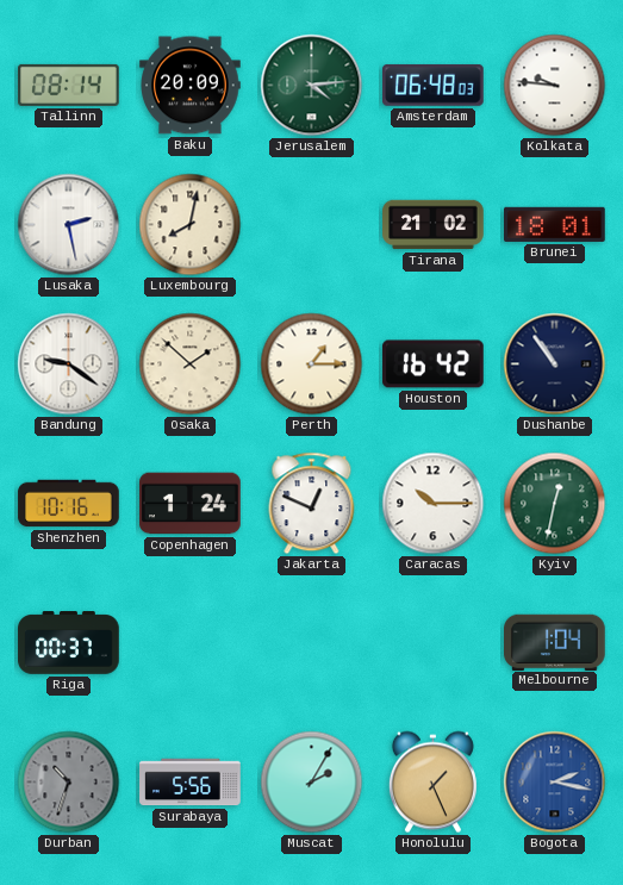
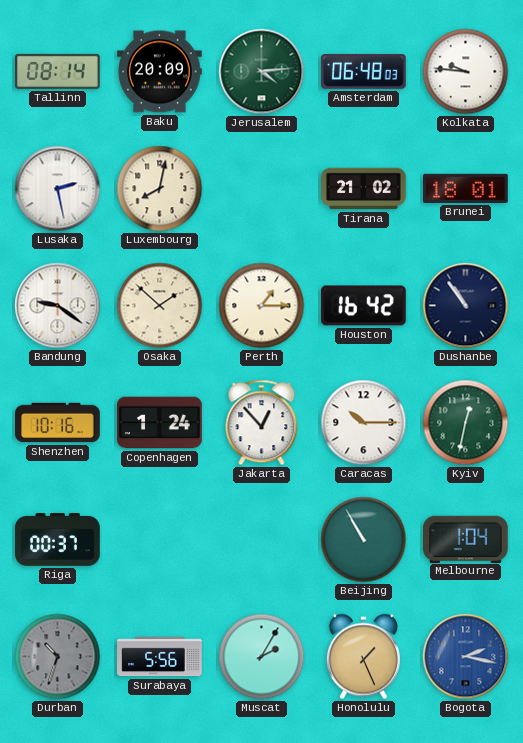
Jakarta: 12:49 -> 12:53
Beijing: none -> 10:55
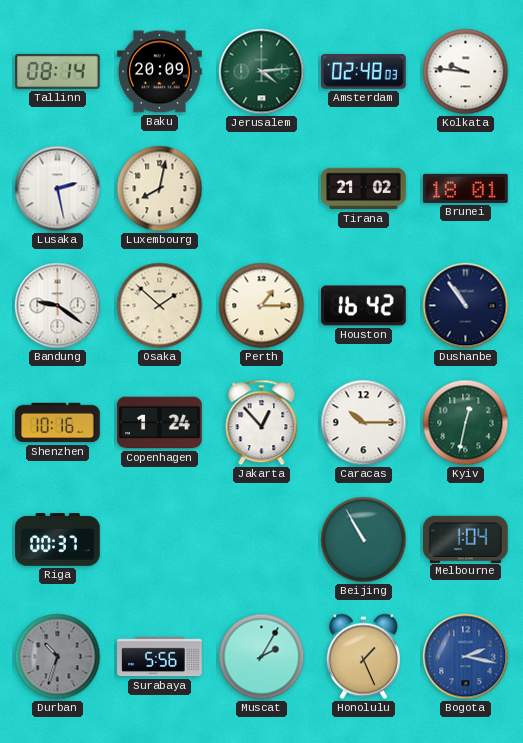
Amsterdam: 06:48 -> 02:48
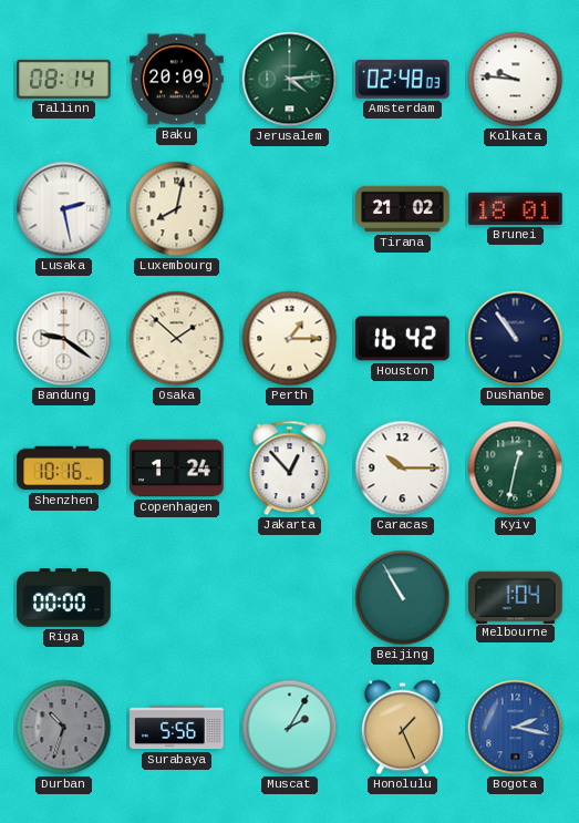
Riga: 00:37 -> 00:00
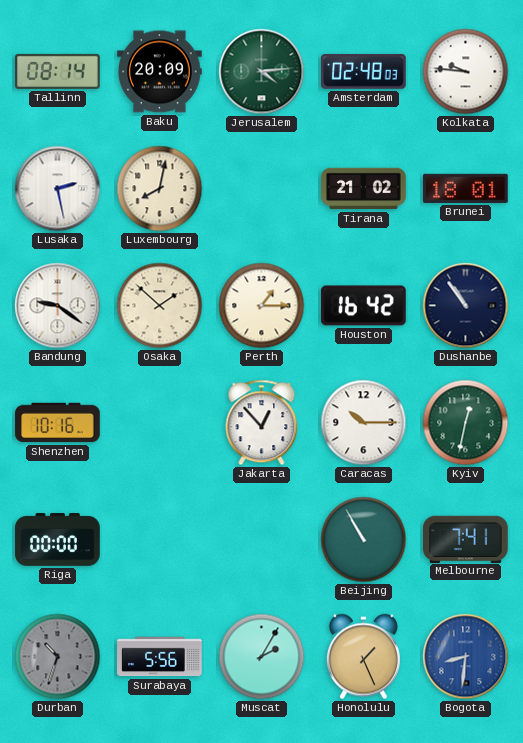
Copenhagen: 1:24 -> none
Melbourne: 1:04 -> 7:41
Bogota: 2:17 -> 8:31
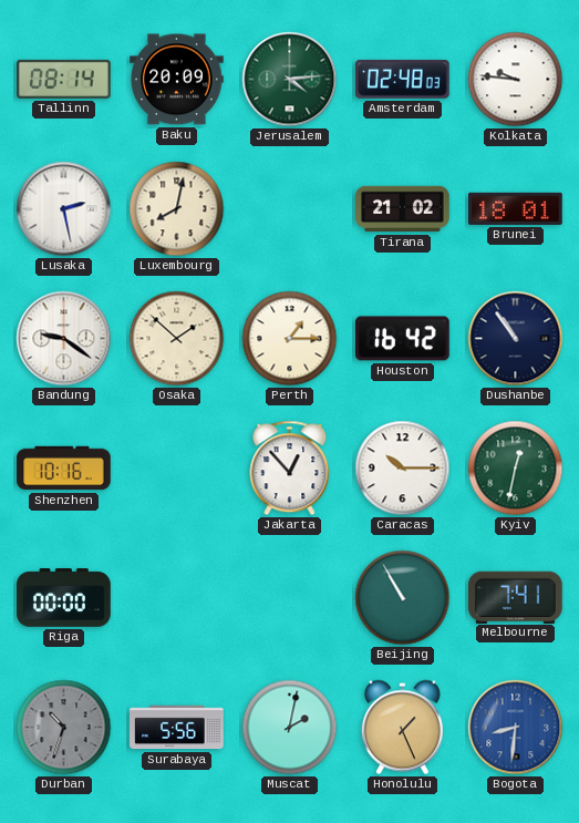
Muscat: 2:05 -> 2:02
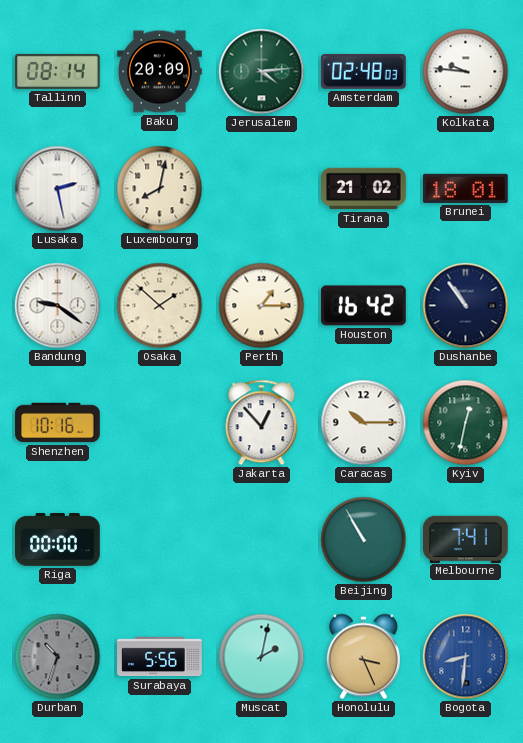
Honolulu: 1:26 -> 3:26
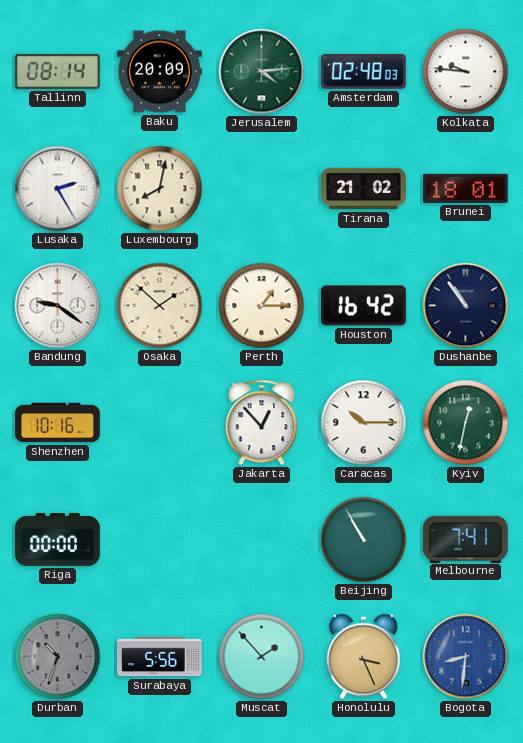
Lusaka: 2:28 -> 2:25
Muscat: 2:02 -> 1:53
